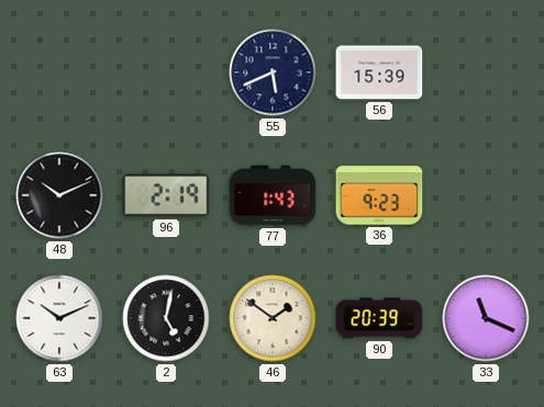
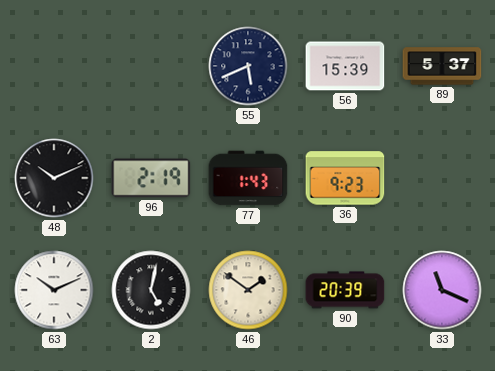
89: none -> 5:37
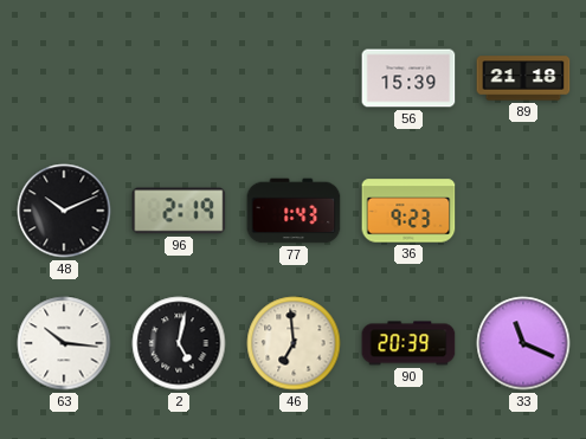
55: 5:41 -> none
89: 5:37 -> 21:18
63: 10:11 -> 10:16
46: 1:51 -> 6:59
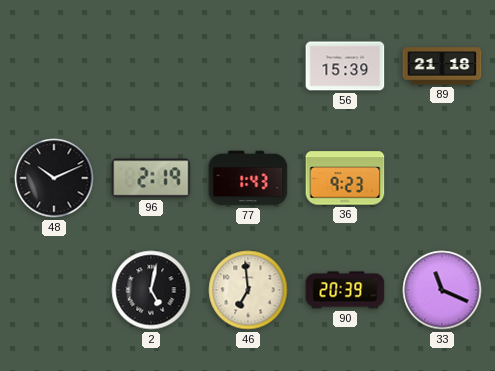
63: 10:16 -> none
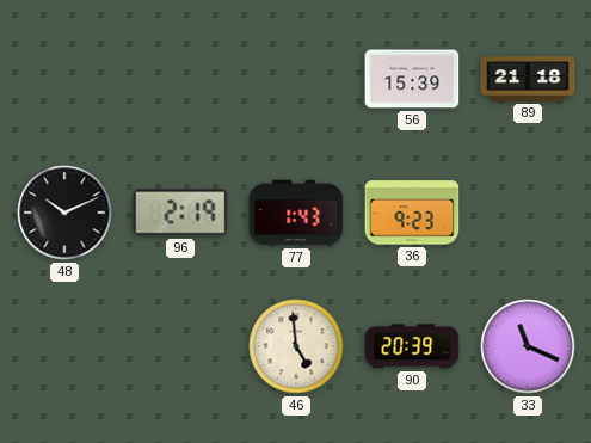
2: 5:02 -> none
46: 6:59 -> 4:59
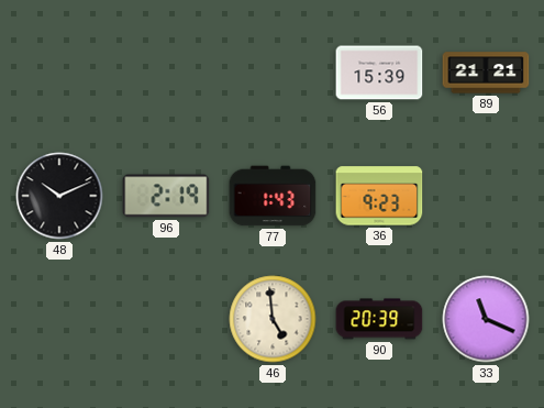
89: 21:18 -> 21:21
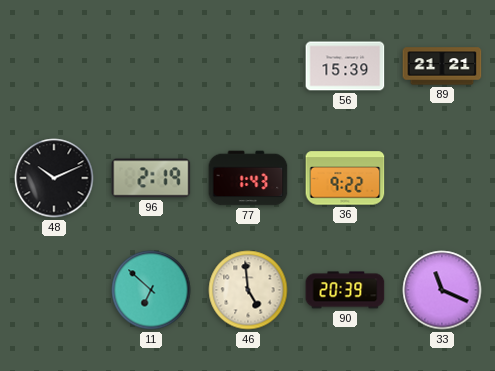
36: 9:23 -> 9:22
11: none -> 6:52
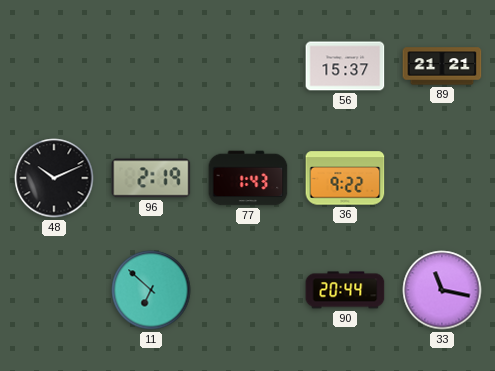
56: 15:39 -> 15:37
46: 4:59 -> none
90: 20:39 -> 20:44
33: 11:19 -> 11:17
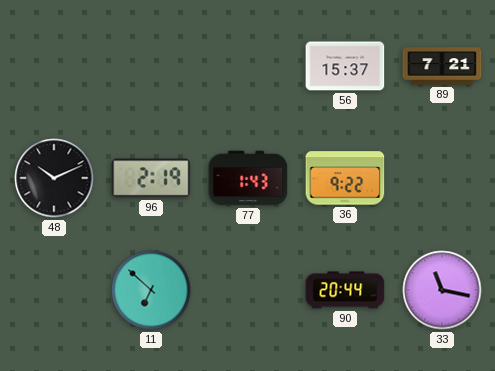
89: 21:21 -> 7:21
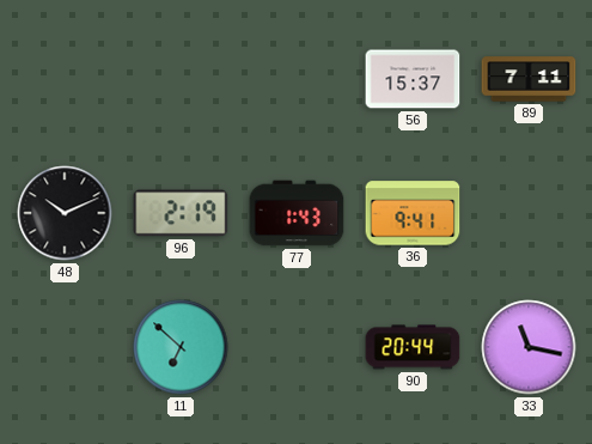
89: 7:21 -> 7:11
36: 9:22 -> 9:41
